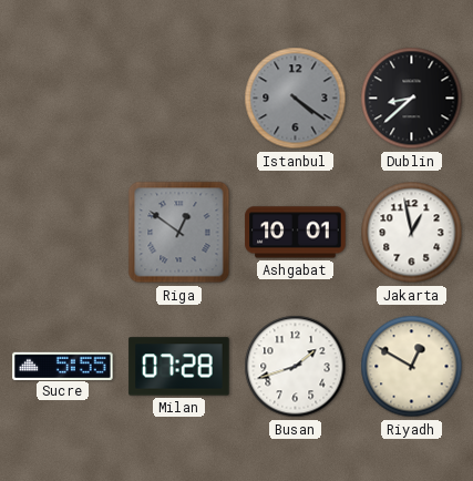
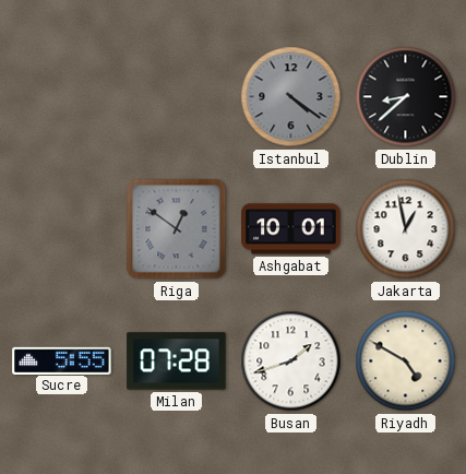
Riyadh: 12:50 -> 4:50
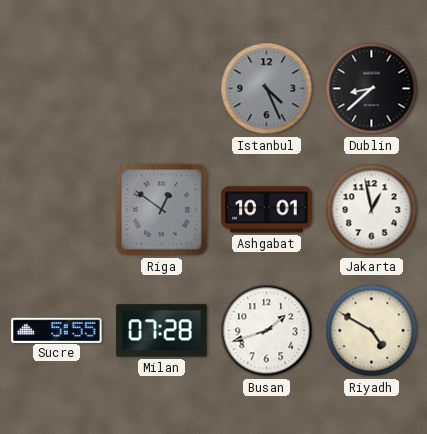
Istanbul: 4:21 -> 4:26
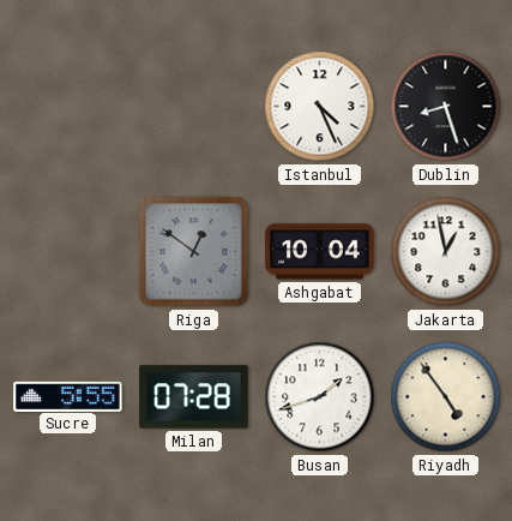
Istanbul dial: grey -> white
Dublin: 8:38 -> 8:27
Ashgabat: 10:01 -> 10:04
Riyadh: 4:50 -> 4:54
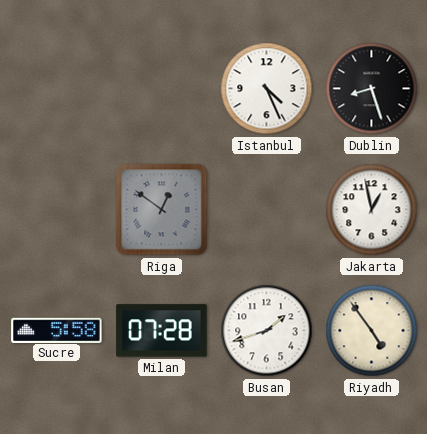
Ashgabat: 10:04 -> none
Sucre: 5:55 -> 5:58
